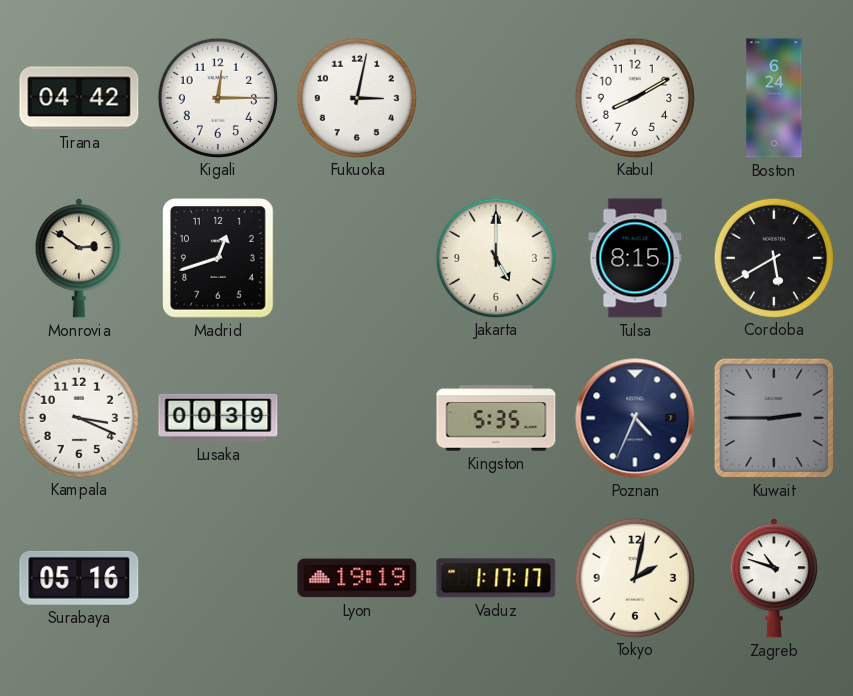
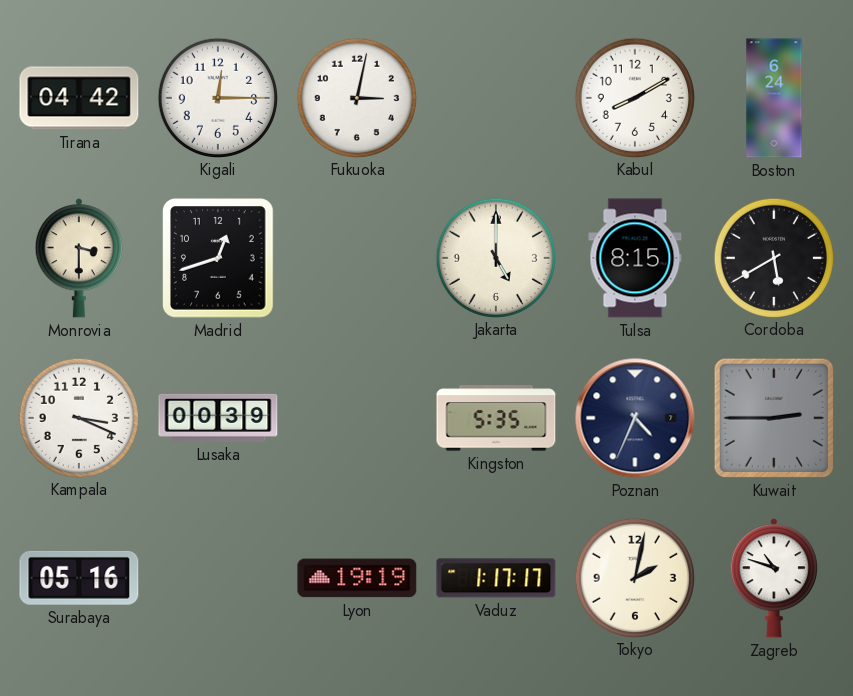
Monrovia: 2:51 -> 3:30
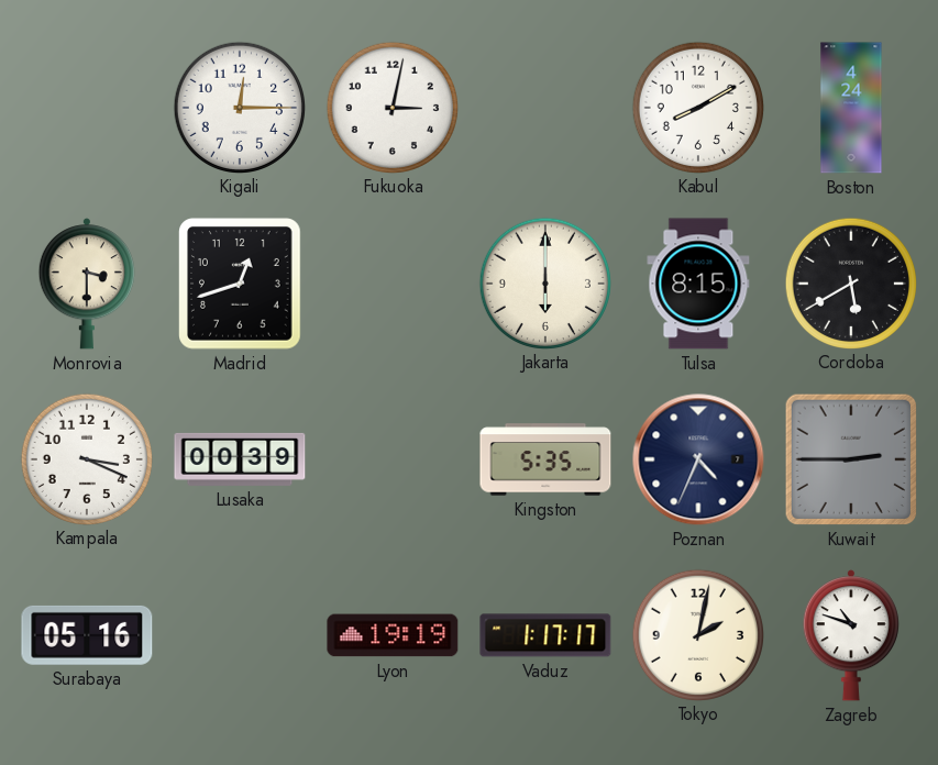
Tirana: 04:42 -> none
Boston: 6:24 -> 4:24
Jakarta: 5:00 -> 6:00
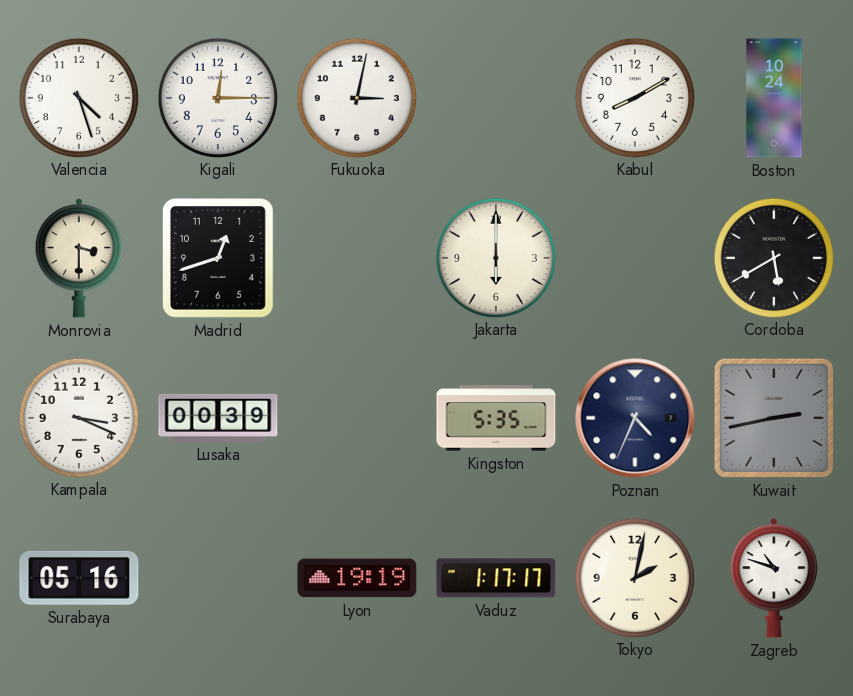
Valencia: none -> 4:27
Boston: 4:24 -> 10:24
Tulsa: 8:15 -> none
Kuwait: 2:45 -> 2:43
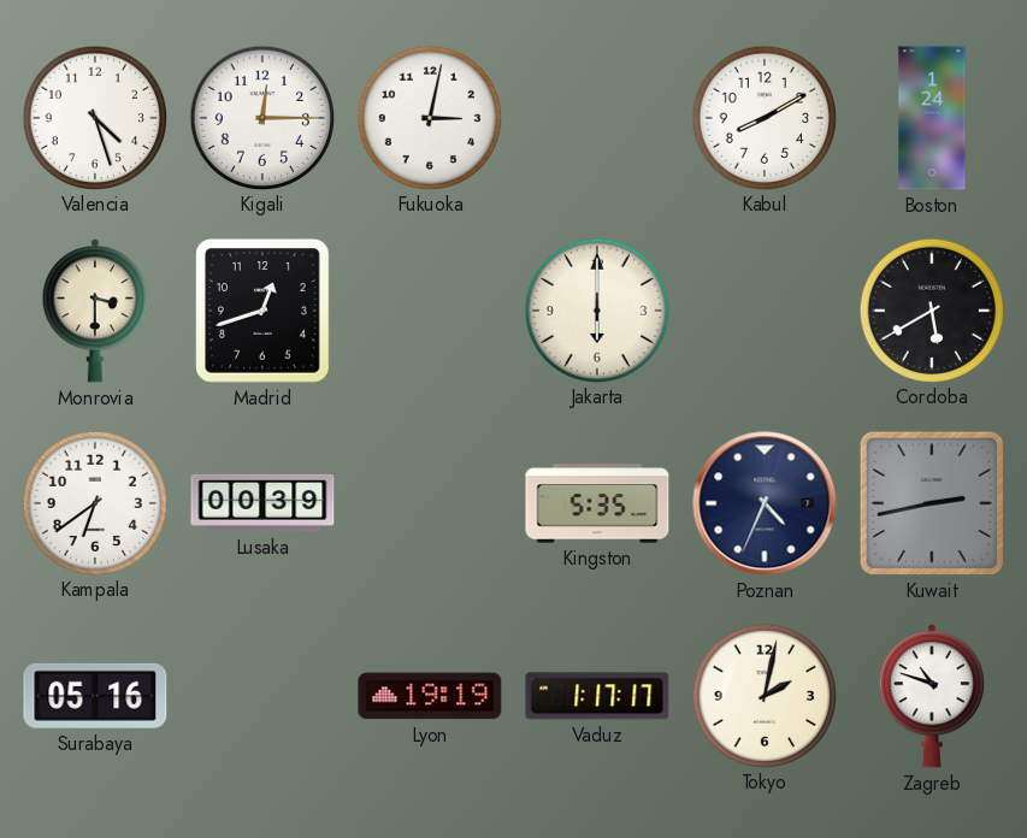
Boston: 10:24 -> 1:24
Kampala: 3:19 -> 6:39
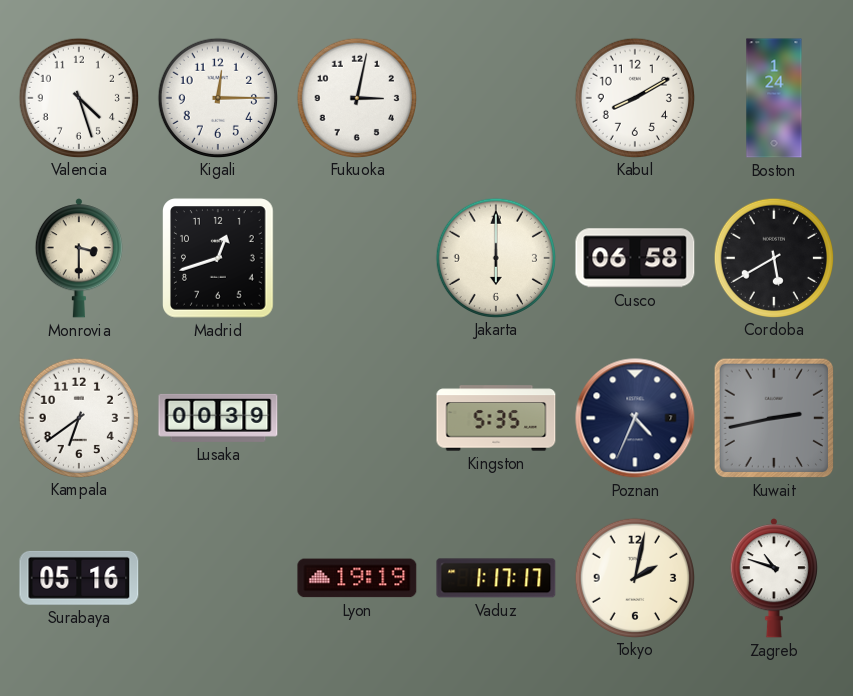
Cusco: none -> 06:58
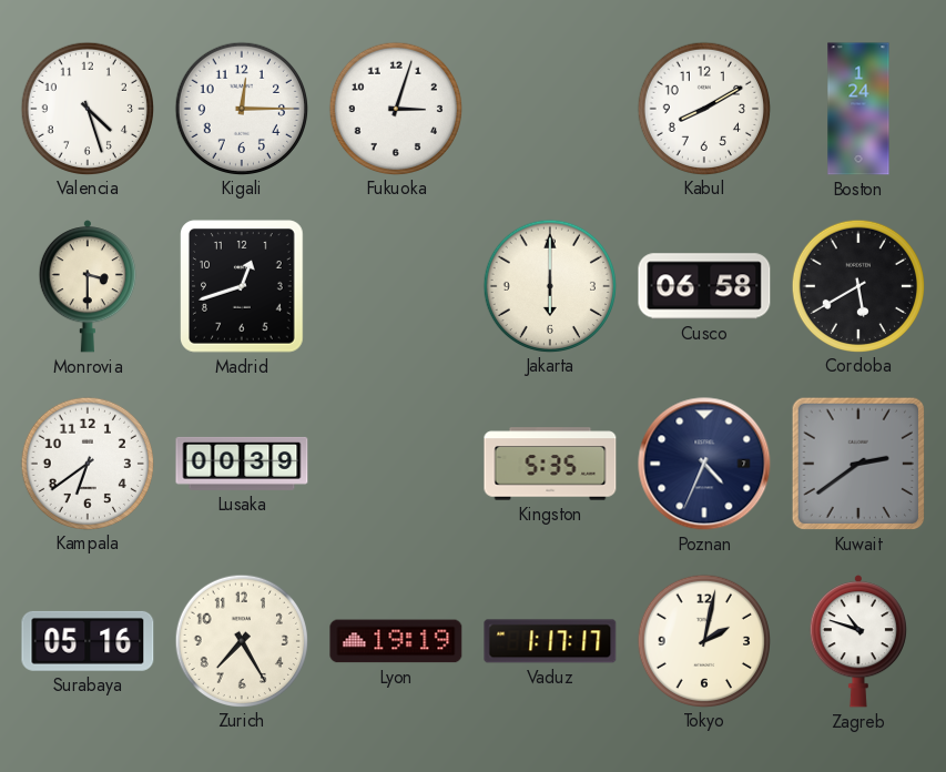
Fukuoka: 3:02 -> 3:03
Kuwait: 2:43 -> 2:39
Zurich: none -> 7:25
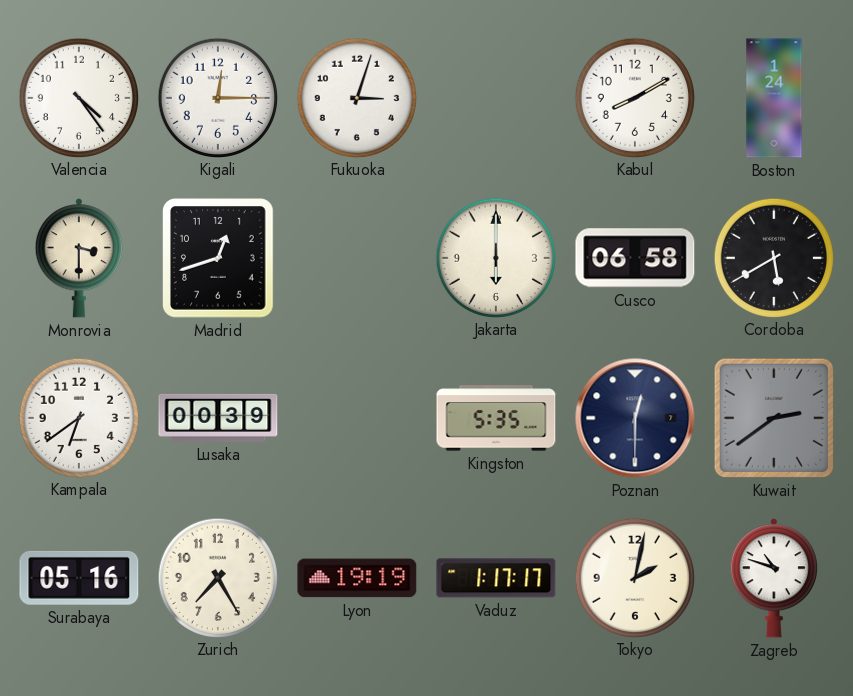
Valencia: 4:27 -> 4:24
Poznan: 4:34 -> 12:30
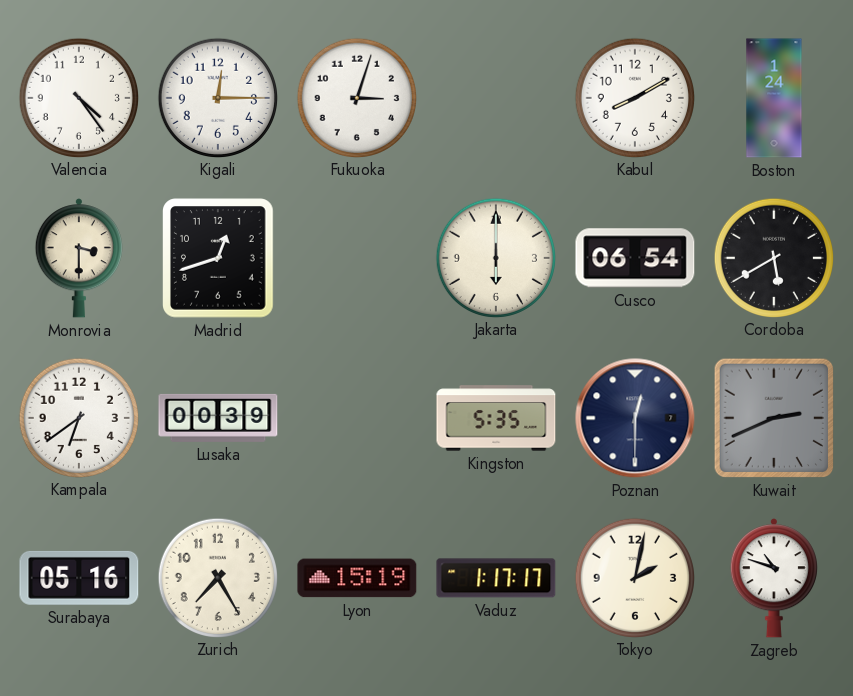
Cusco: 06:58 -> 06:54
Kuwait: 2:39 -> 2:41
Lyon: 19:19 -> 15:19
